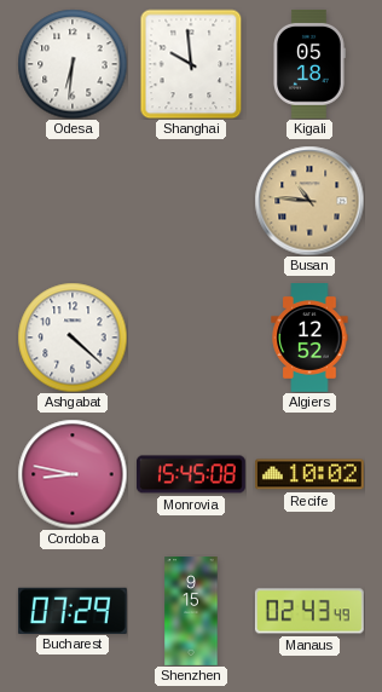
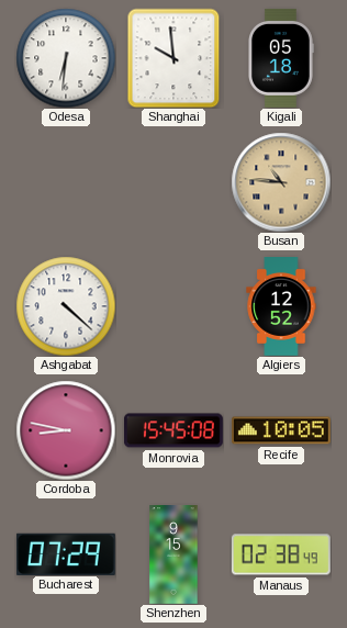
Recife: 10:02 -> 10:05
Manaus: 02:43 -> 02:38
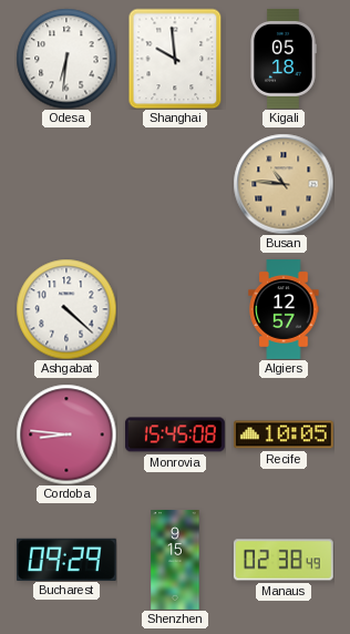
Algiers: 12:52 -> 12:57
Cordoba: 8:47 -> 8:46
Bucharest: 07:29 -> 09:29
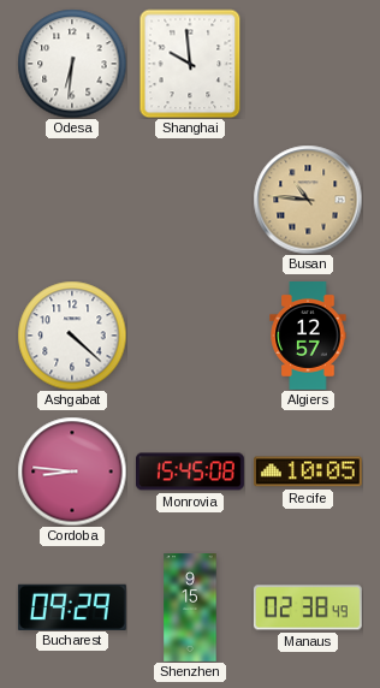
Kigali: 05:18 -> none
